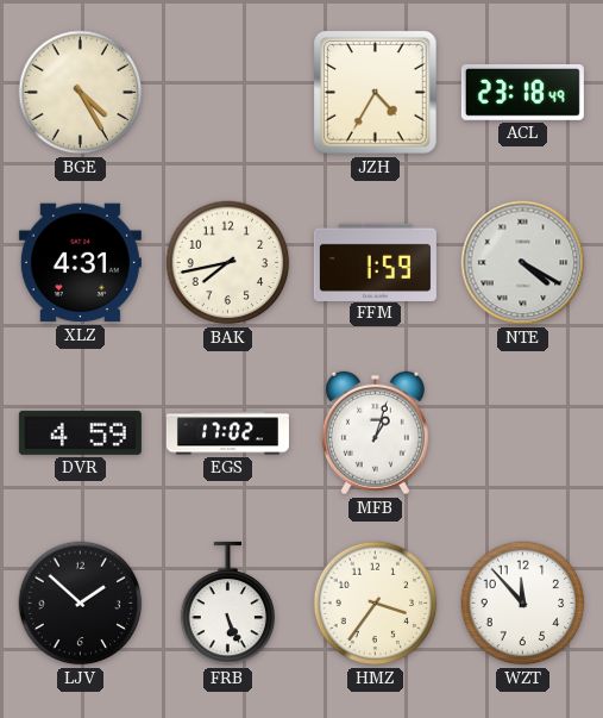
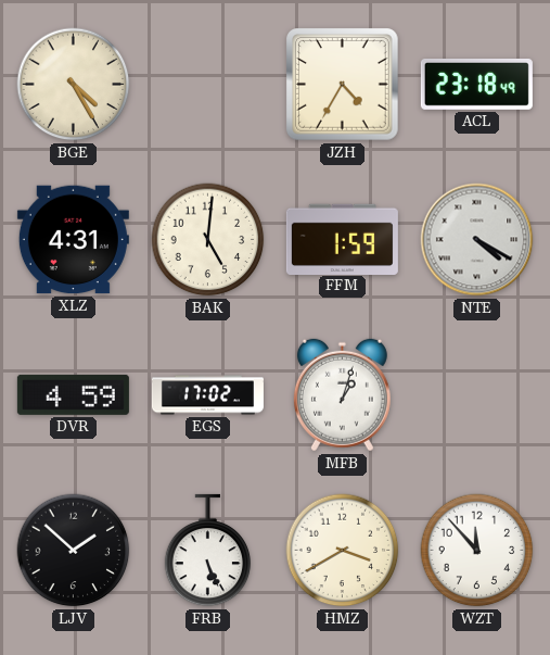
BAK: 7:43 -> 5:01
HMZ: 3:36 -> 3:40
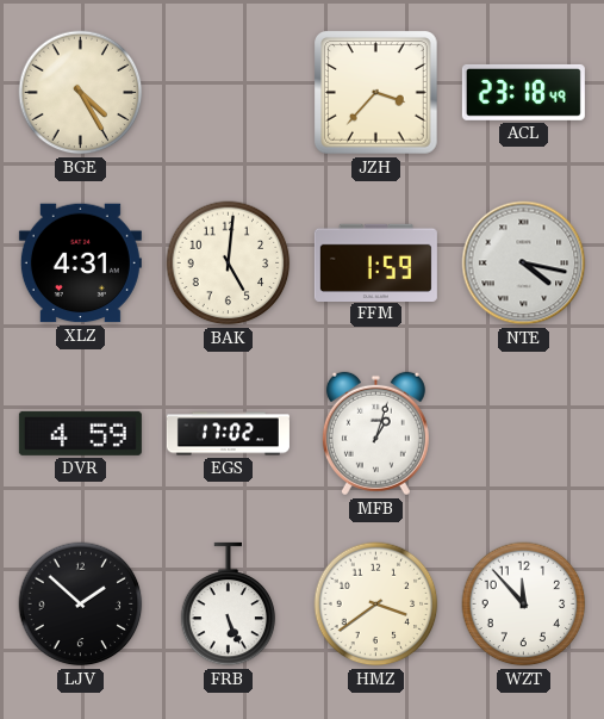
JZH: 4:35 -> 3:37
NTE: 4:20 -> 4:17
HMZ: 3:40 -> 3:39
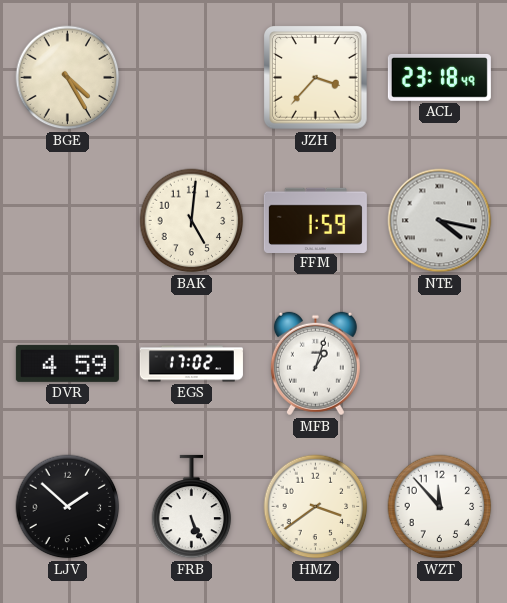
XLZ: 4:31 -> none
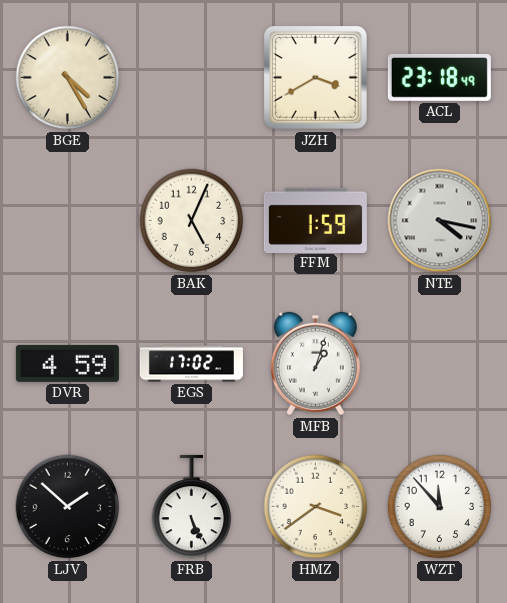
JZH: 3:37 -> 3:40
BAK: 5:01 -> 5:04
